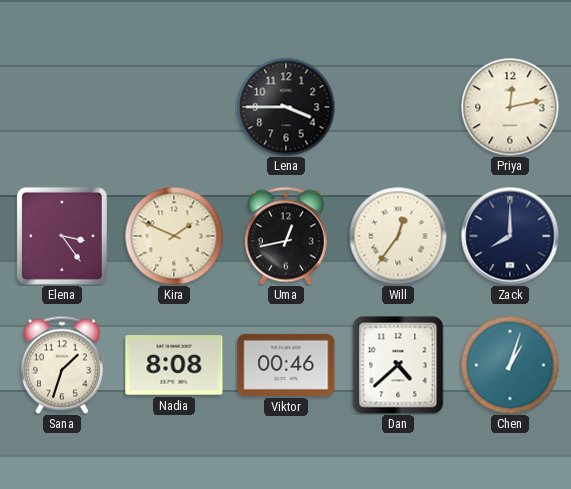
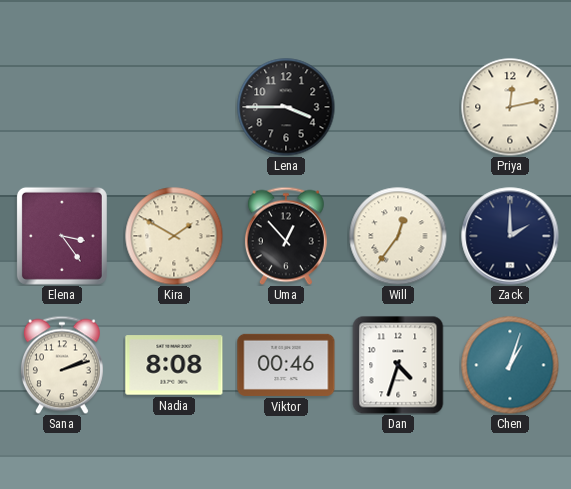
Kira: 1:49 -> 1:50
Uma: 12:43 -> 12:53
Zack: 8:00 -> 2:00
Sana: 1:33 -> 2:12
Dan: 4:38 -> 4:33
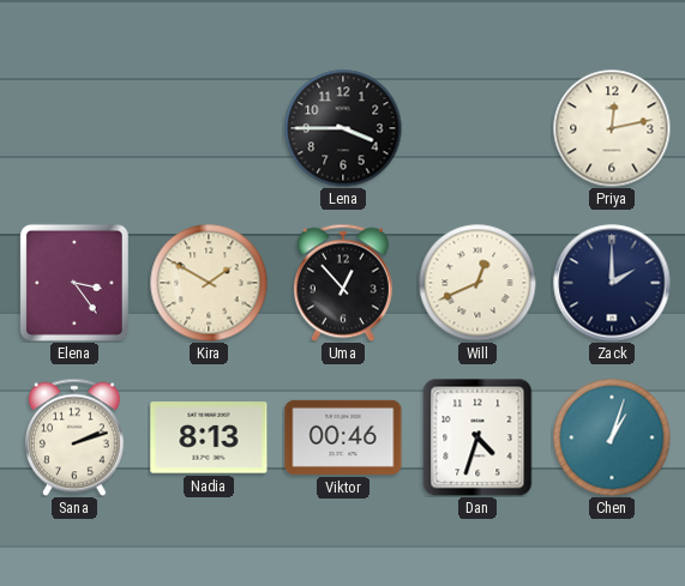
Will: 12:36 -> 12:41
Nadia: 8:08 -> 8:13
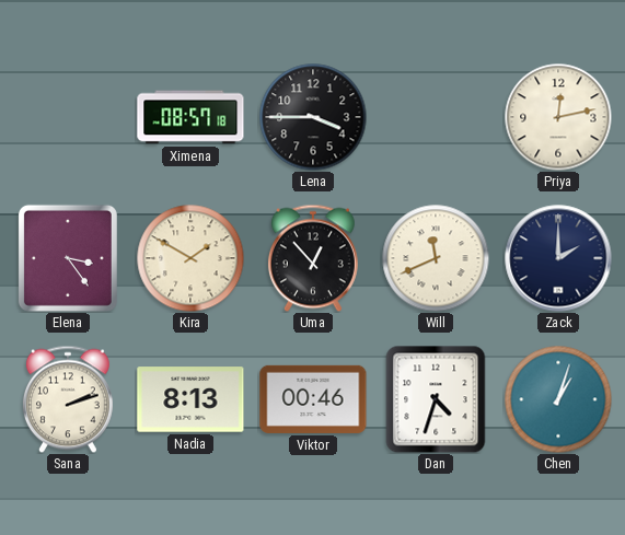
Ximena: none -> 08:57
Will: 12:41 -> 11:41
